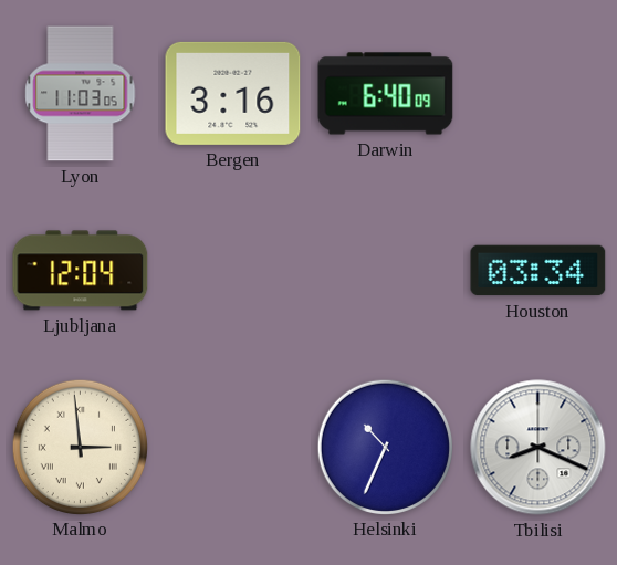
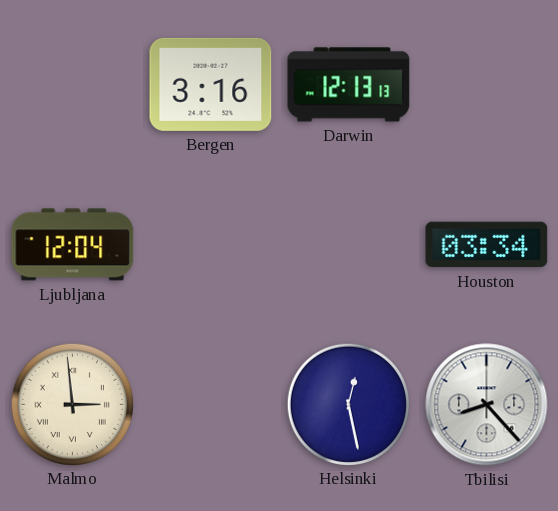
Lyon: 11:03 -> none
Darwin: 6:40 -> 12:13
Helsinki: 10:34 -> 12:28
Tbilisi: 8:19 -> 8:23
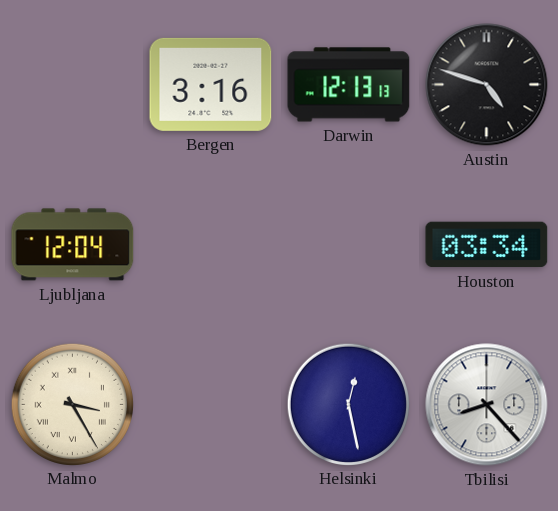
Austin: none -> 4:48
Malmo: 2:59 -> 3:25
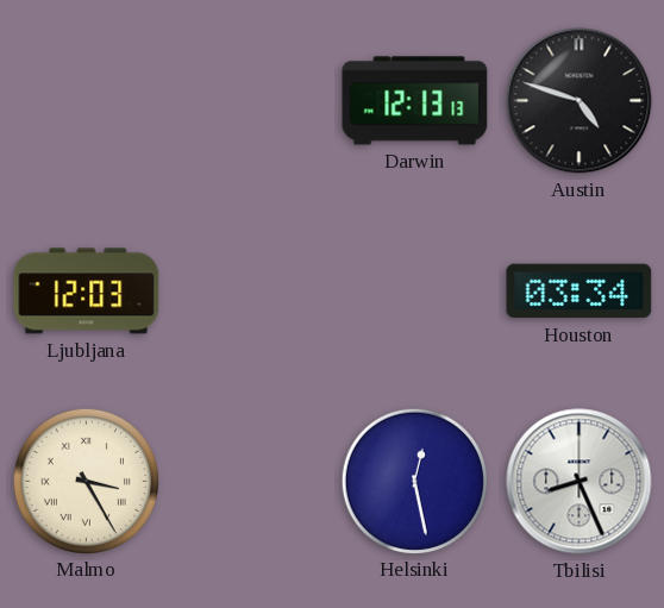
Bergen: 3:16 -> none
Ljubljana: 12:04 -> 12:03
Tbilisi: 8:23 -> 8:26
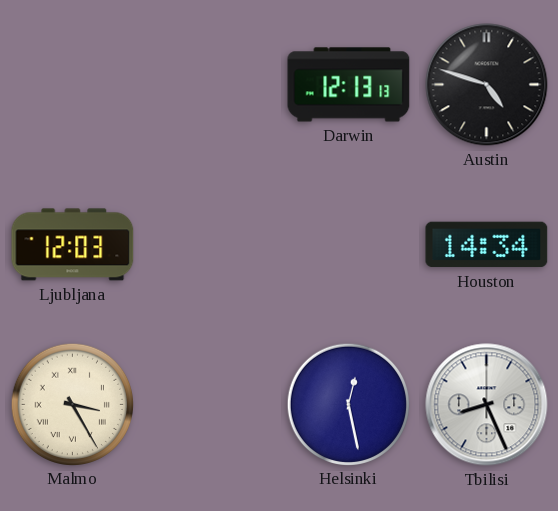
Houston: 03:34 -> 14:34
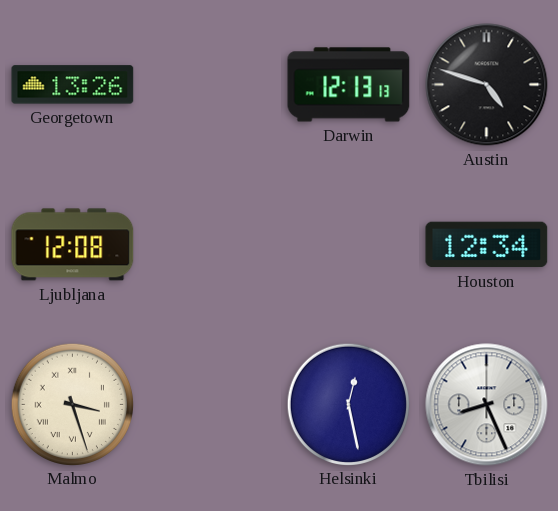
Georgetown: none -> 13:26
Ljubljana: 12:03 -> 12:08
Houston: 14:34 -> 12:34
Malmo: 3:25 -> 3:27
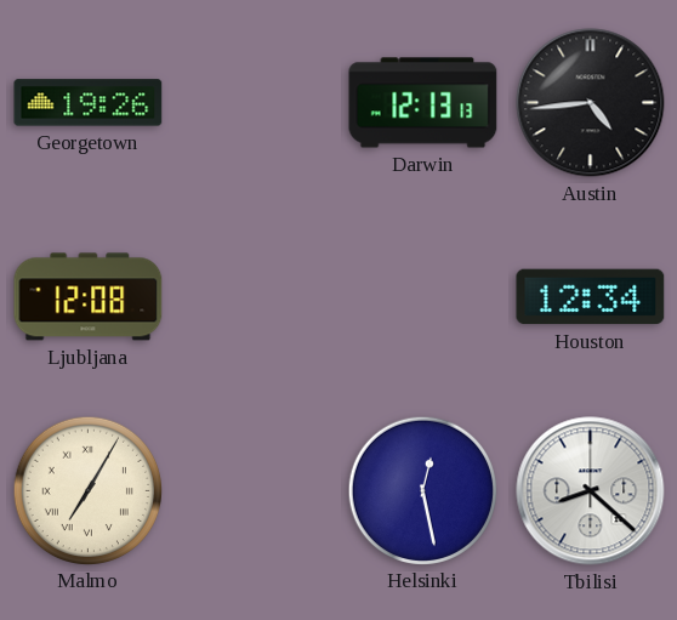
Georgetown: 13:26 -> 19:26
Austin: 4:48 -> 4:44
Malmo: 3:27 -> 7:05
Tbilisi: 8:26 -> 8:22
